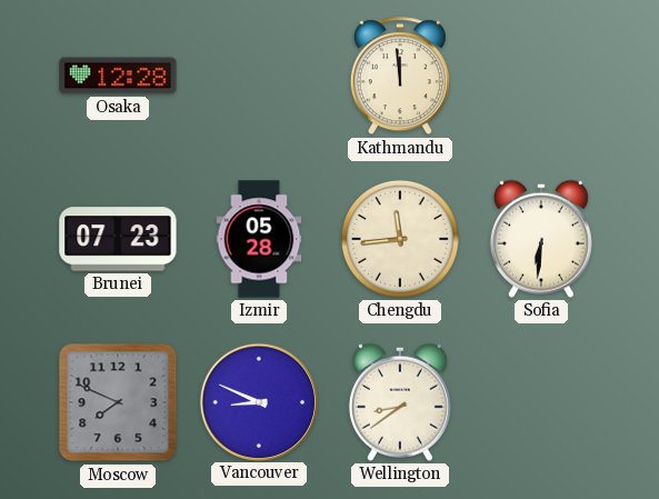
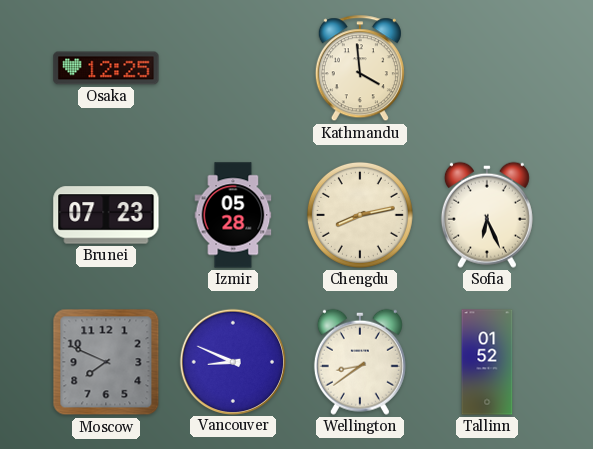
Osaka: 12:28 -> 12:25
Kathmandu: 11:59 -> 3:59
Chengdu: 11:44 -> 8:13
Sofia: 6:31 -> 6:26
Tallinn: none -> 01:52
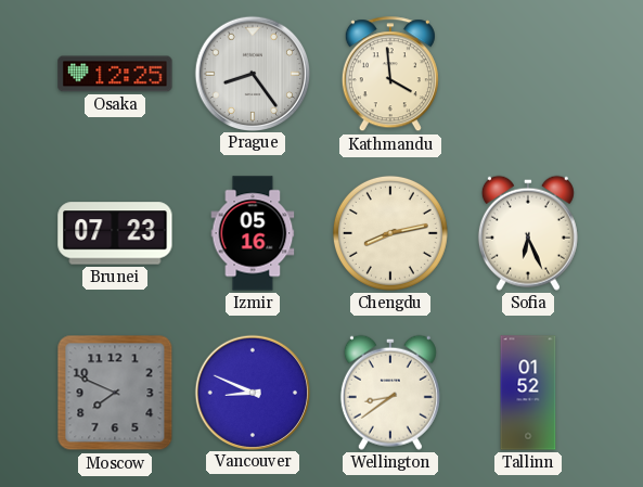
Prague: none -> 8:24
Izmir: 05:28 -> 05:16
